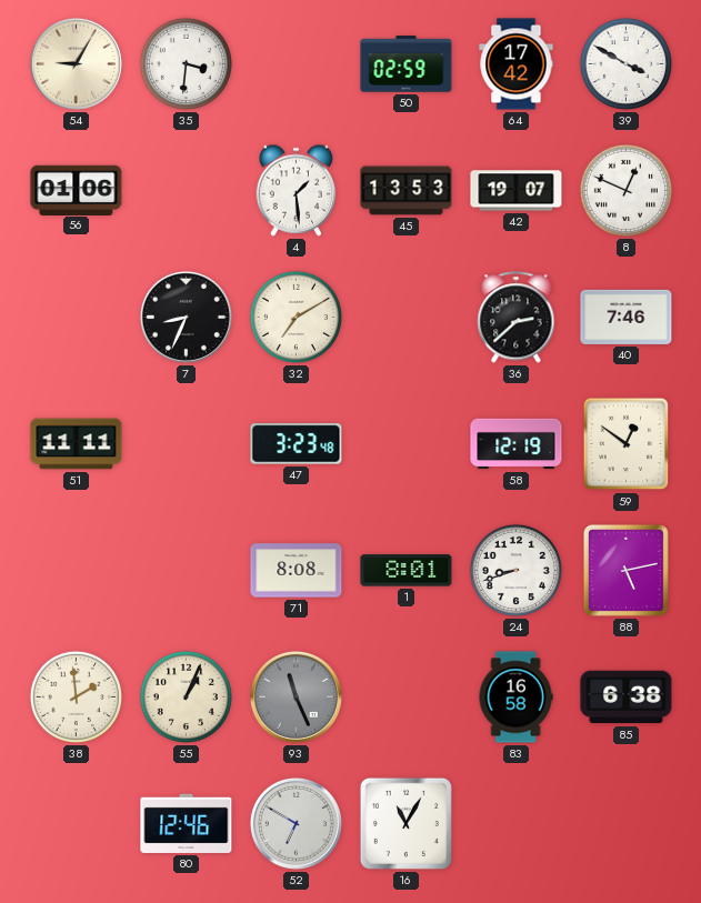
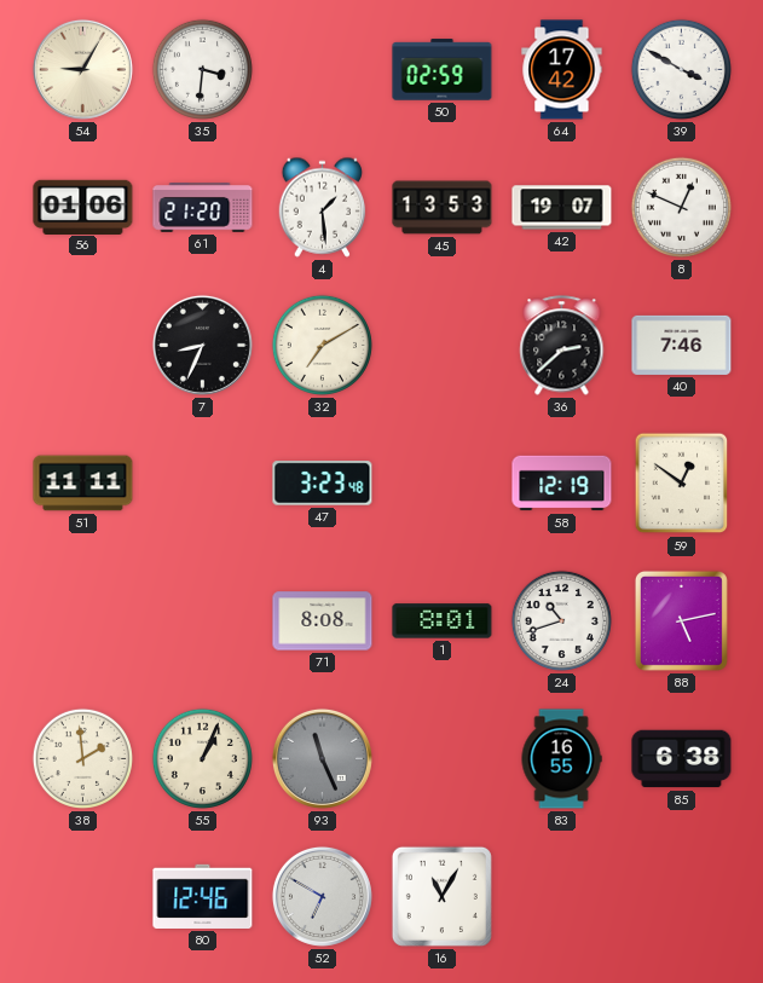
61: none -> 21:20
24: 8:42 -> 10:42
83: 16:58 -> 16:55
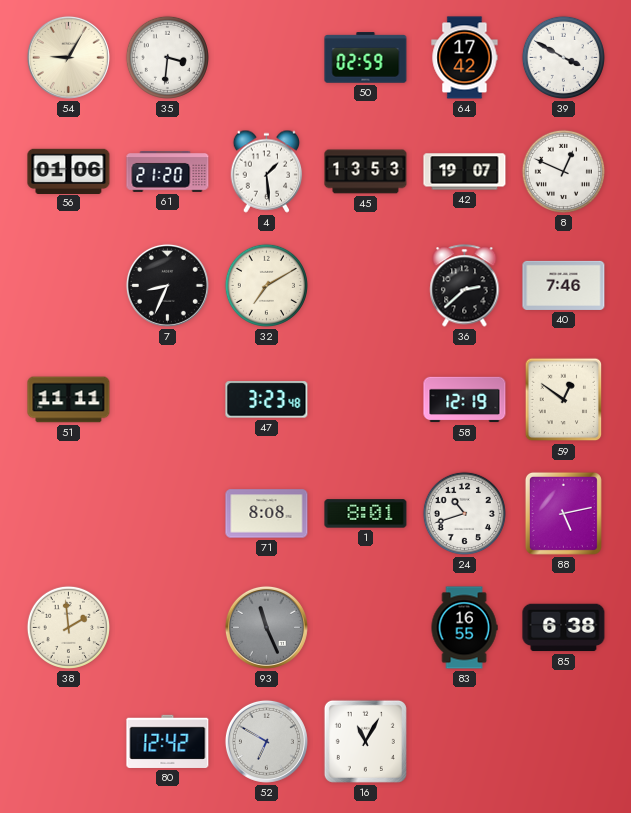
55: 1:04 -> none
80: 12:46 -> 12:42
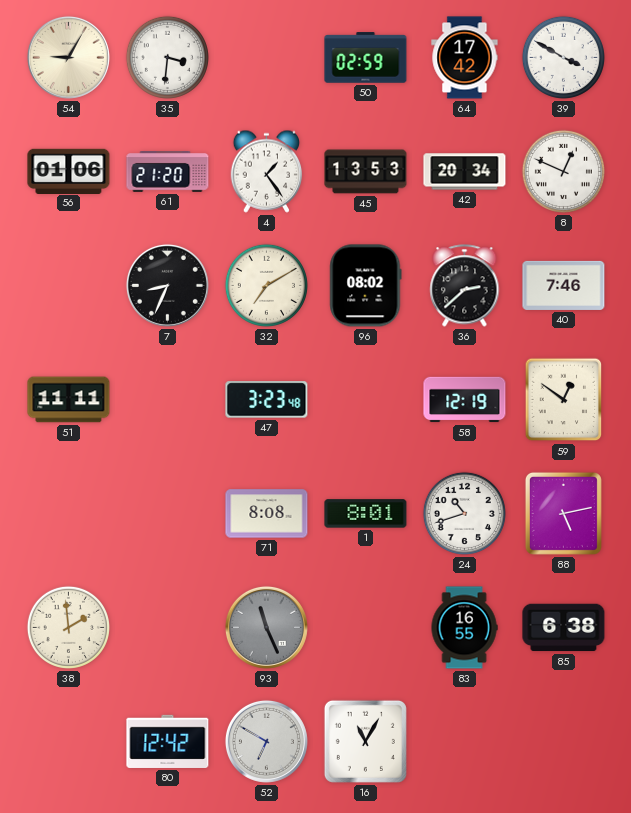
4: 1:29 -> 1:24
42: 19:07 -> 20:34
96: none -> 08:02
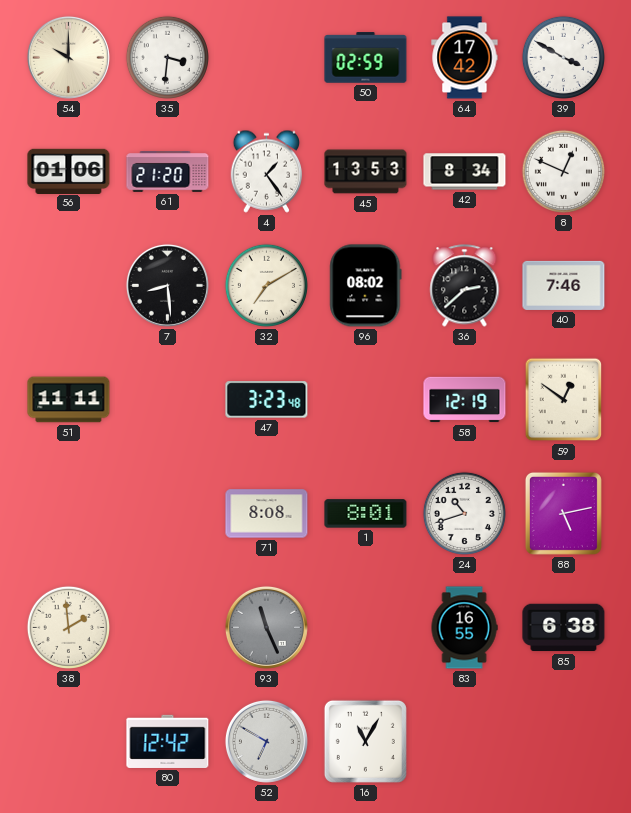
54: 9:05 -> 10:00
42: 20:34 -> 8:34
7: 8:34 -> 8:29
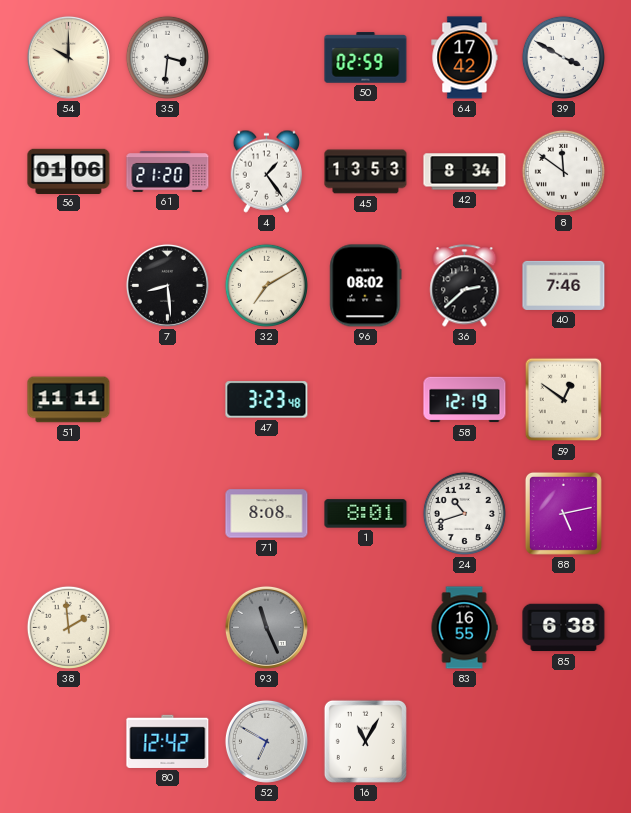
8: 12:49 -> 11:51
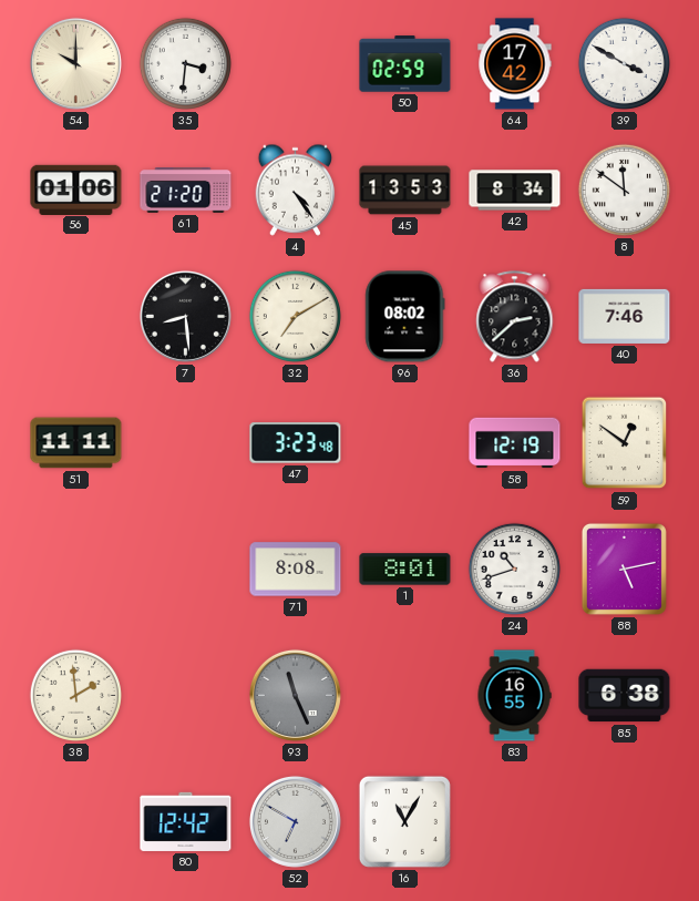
4: 1:24 -> 4:24
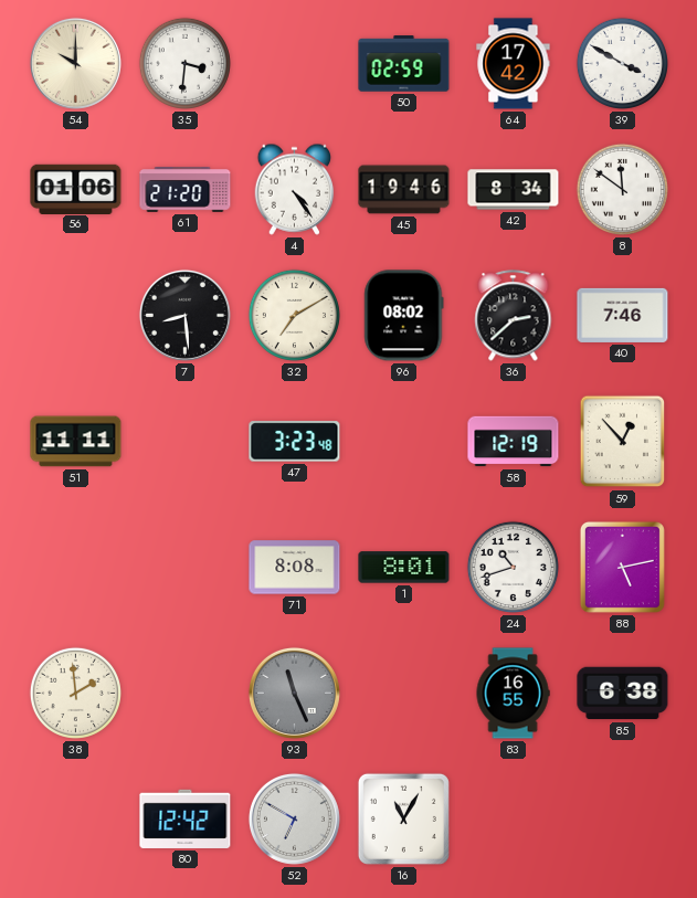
45: 13:53 -> 19:46
59: 12:51 -> 12:53
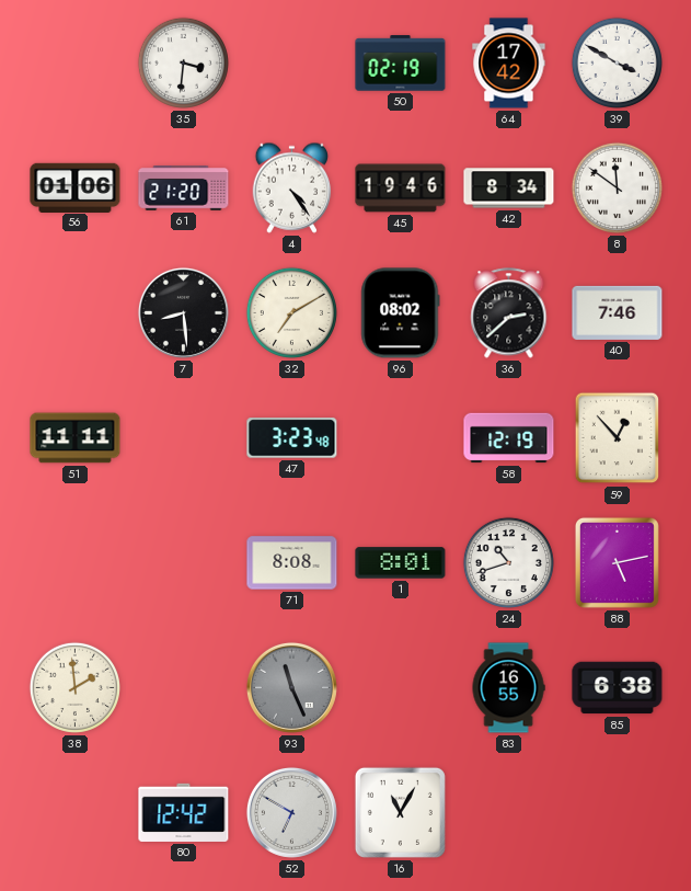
54: 10:00 -> none
50: 02:59 -> 02:19
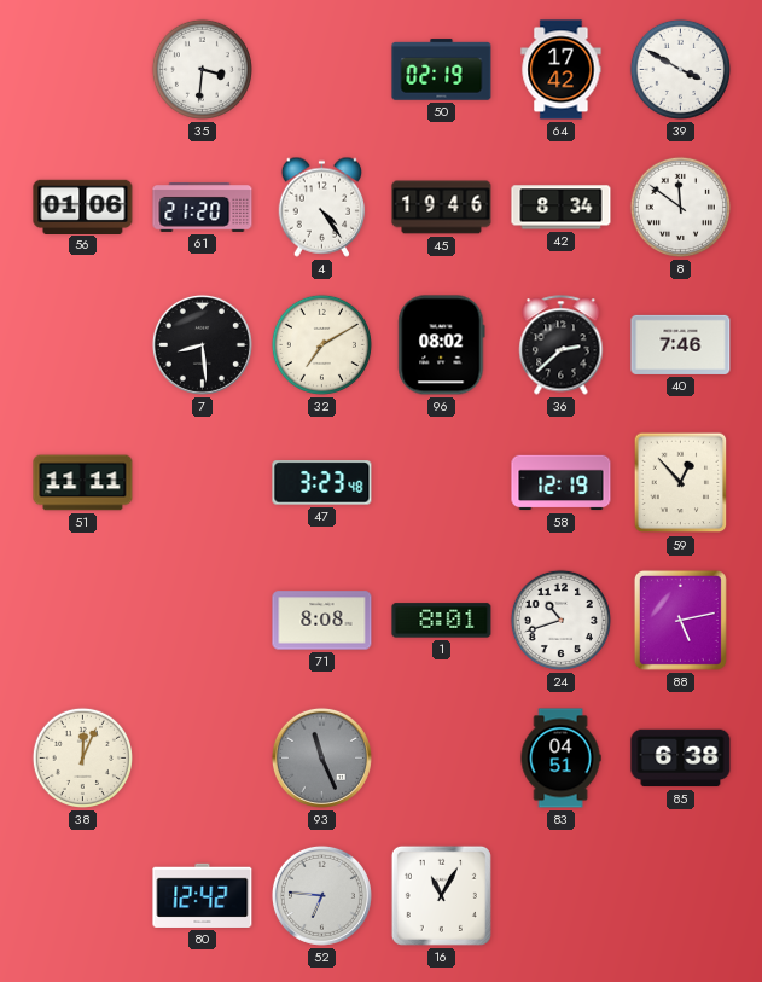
38: 1:59 -> 12:04
83: 16:55 -> 04:51
52: 6:50 -> 6:46
